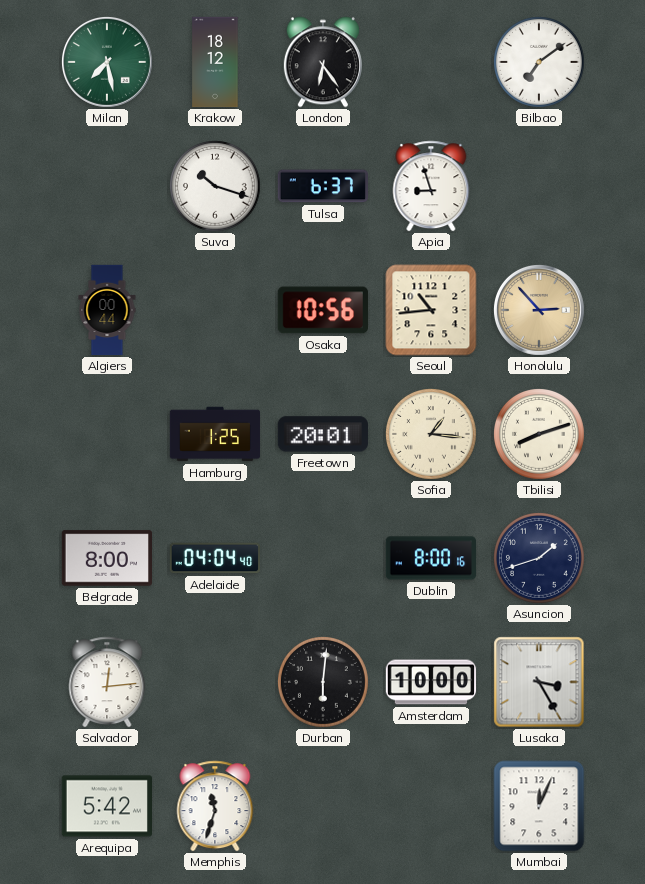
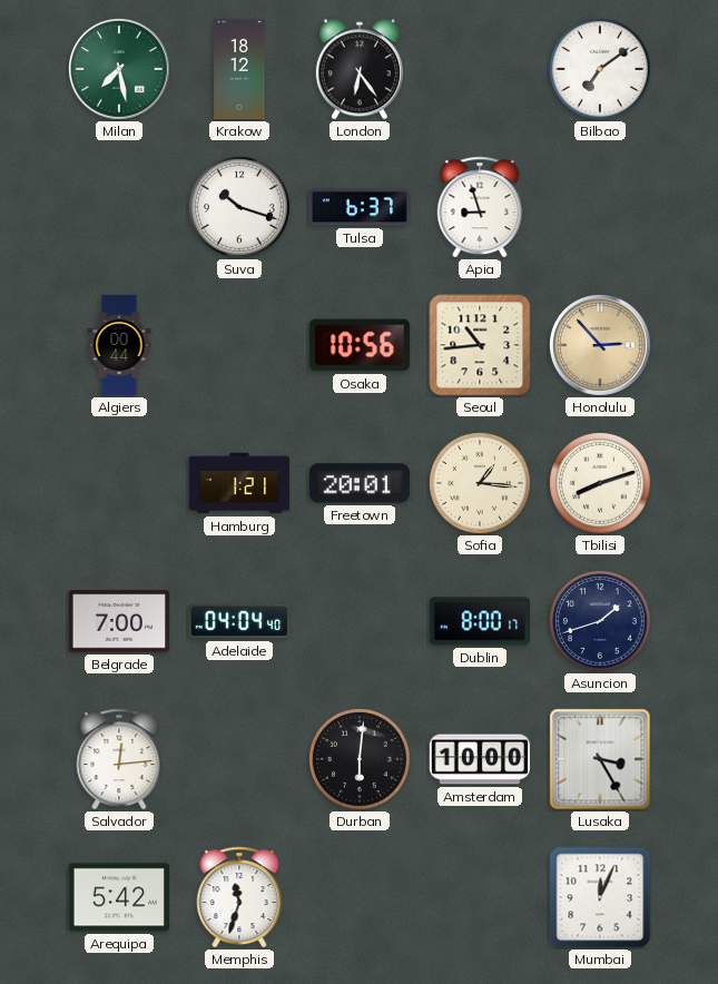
Hamburg: 1:25 -> 1:21
Belgrade: 8:00 -> 7:00
Dublin: 8:00:16 -> 8:00:17
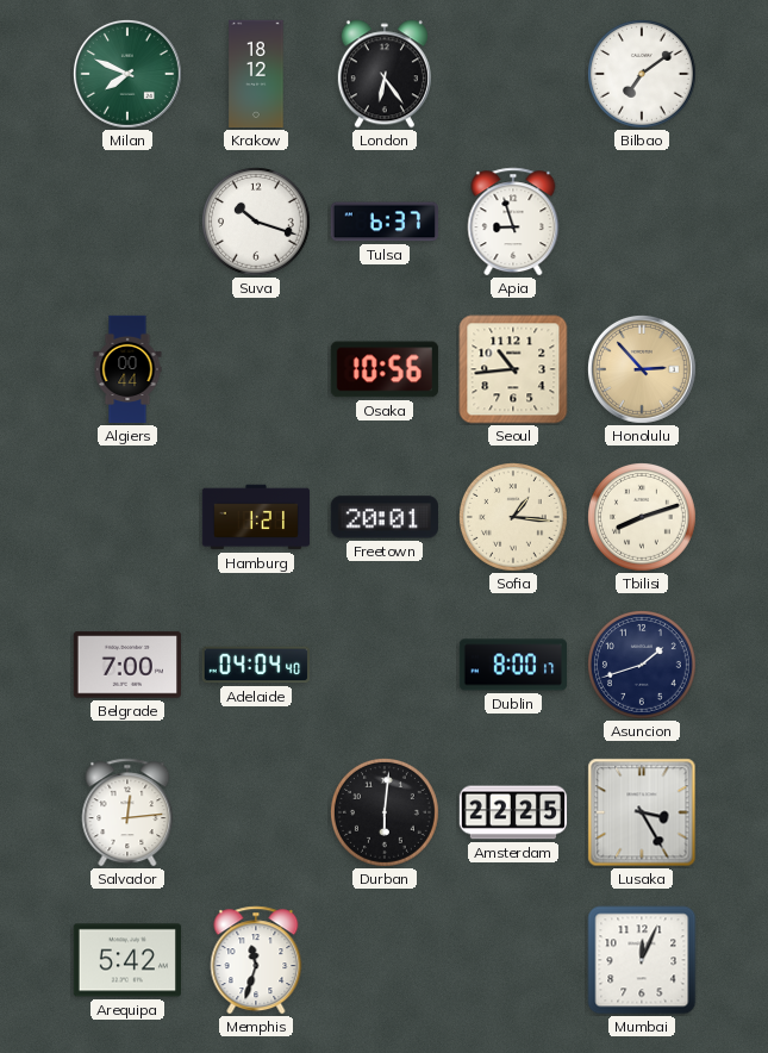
Milan: 7:28 -> 7:49
Amsterdam: 10:00 -> 22:25
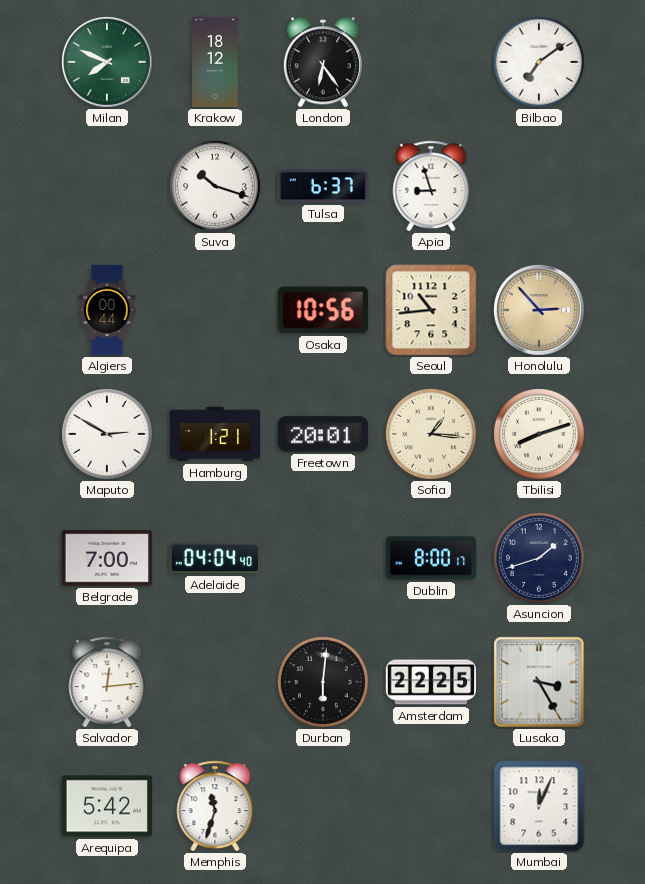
Maputo: none -> 2:50
